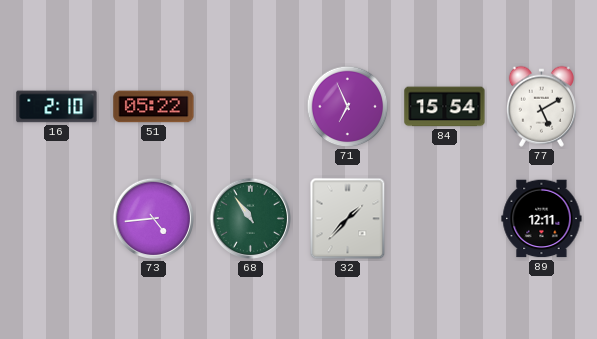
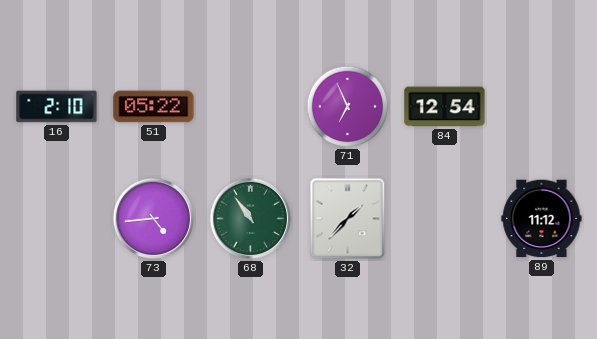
84: 15:54 -> 12:54
77: 5:10 -> none
89: 12:11 -> 11:12
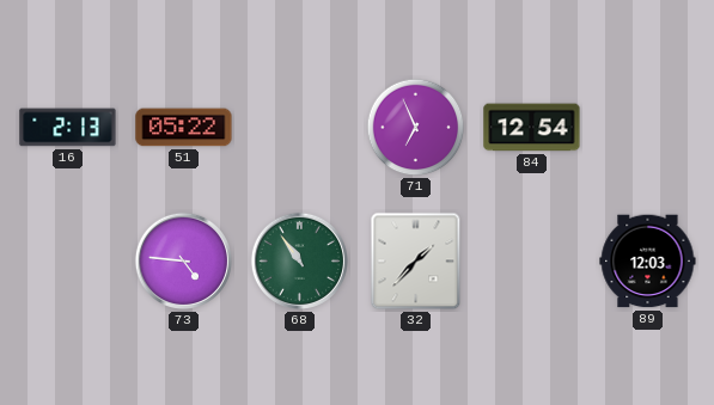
16: 2:10 -> 2:13
73: 4:44 -> 4:46
89: 11:12 -> 12:03
